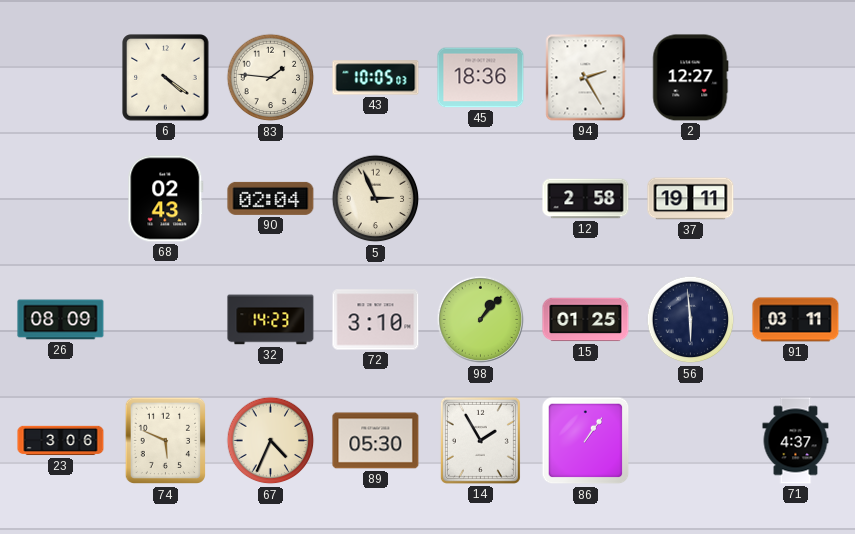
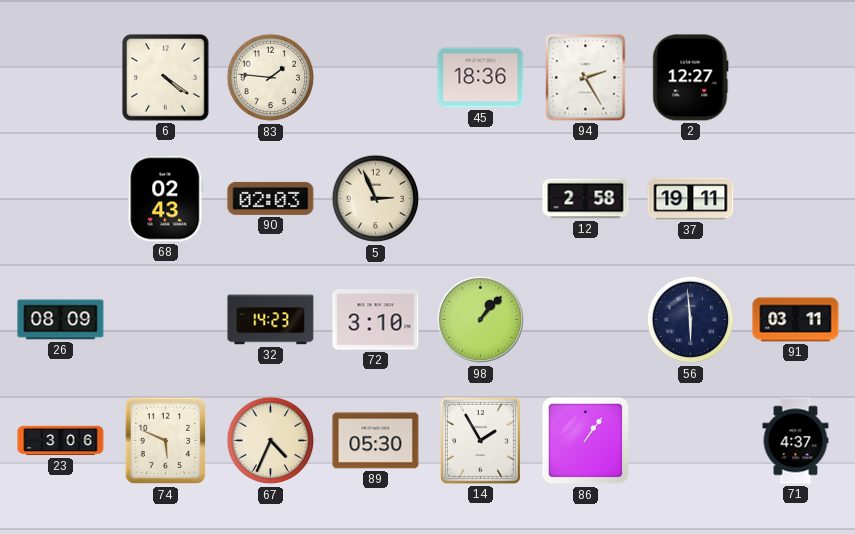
43: 10:05 -> none
90: 02:04 -> 02:03
15: 01:25 -> none
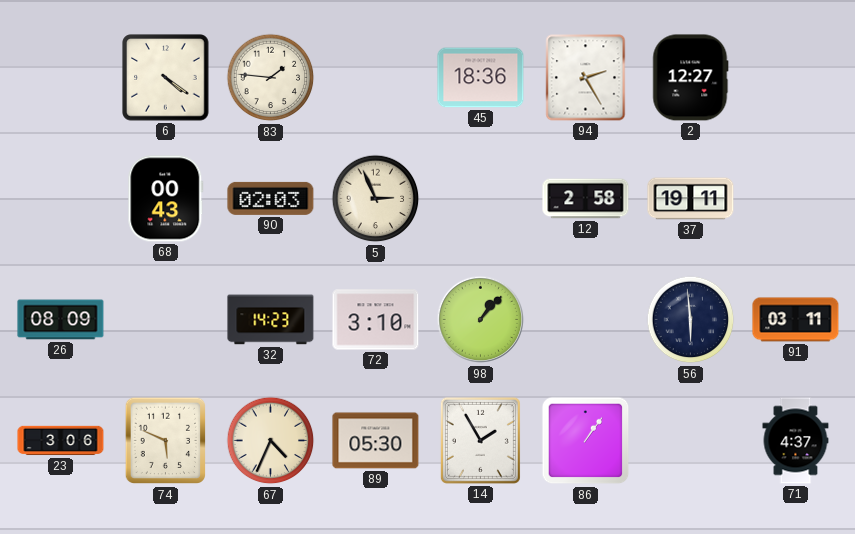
68: 02:43 -> 00:43
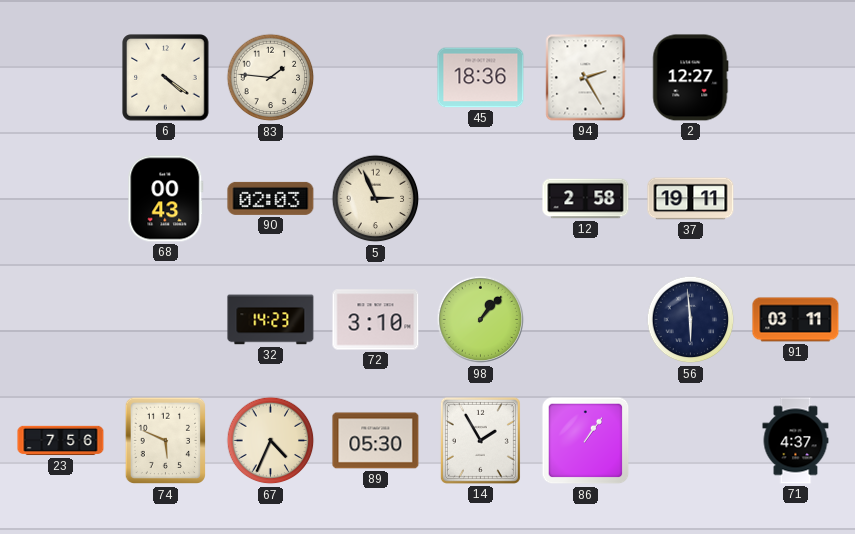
26: 08:09 -> none
23: 3:06 -> 7:56
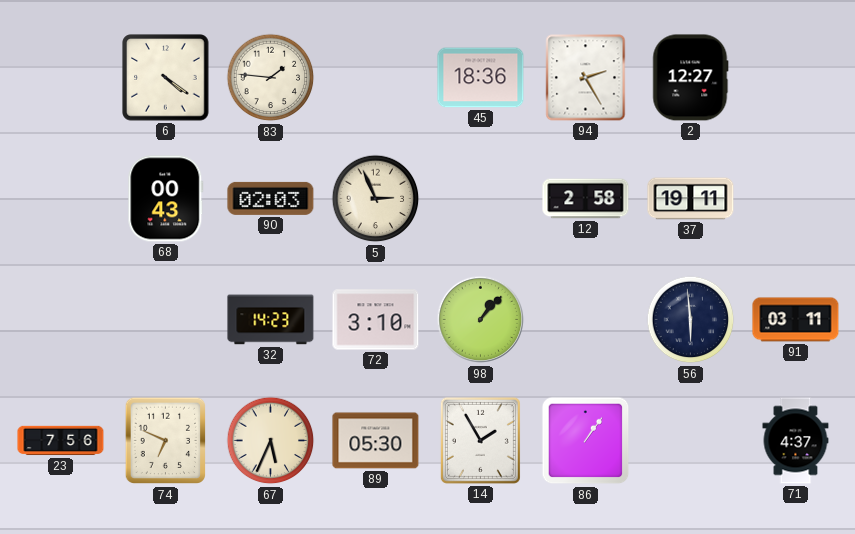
74: 5:49 -> 6:49
67: 4:34 -> 5:34
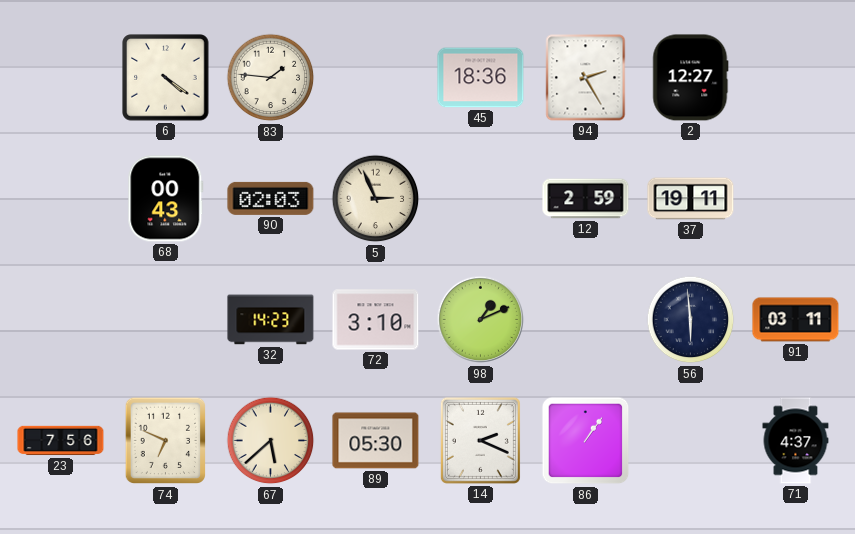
12: 2:58 -> 2:59
98: 1:07 -> 1:11
67: 5:34 -> 5:38
14: 1:55 -> 2:19
